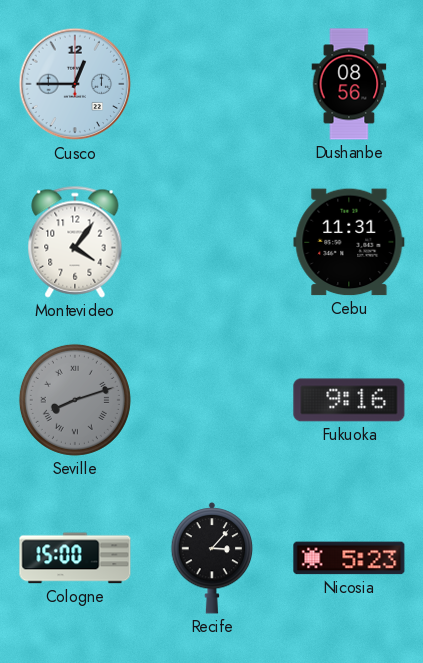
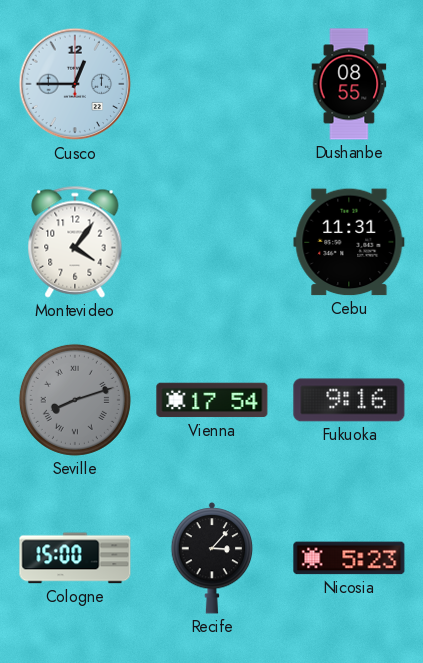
Dushanbe: 08:56 -> 08:55
Vienna: none -> 17:54
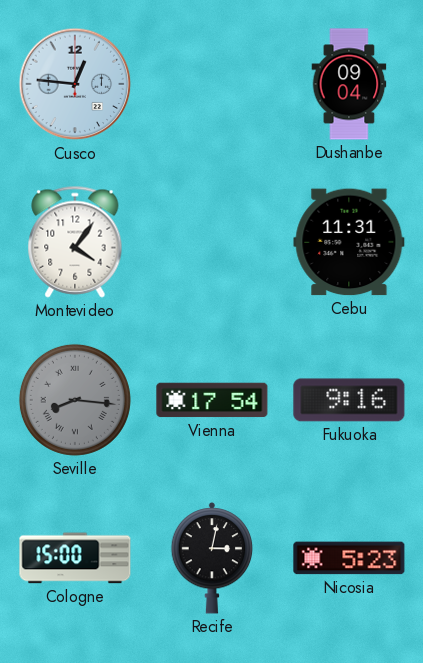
Cusco: 12:45 -> 12:46
Dushanbe: 08:55 -> 09:04
Seville: 8:12 -> 8:16
Recife: 3:07 -> 3:02
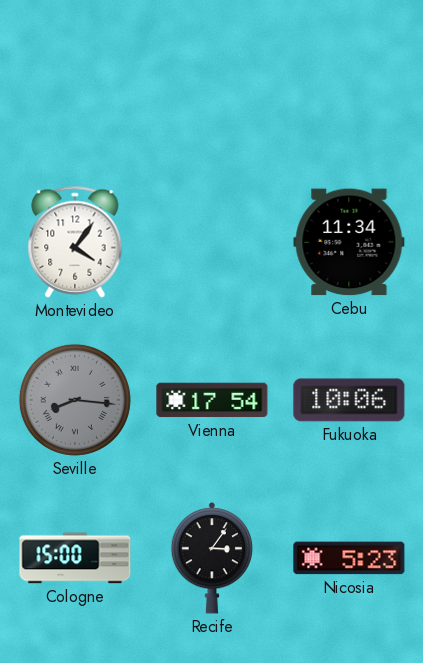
Cusco: 12:46 -> none
Dushanbe: 09:04 -> none
Cebu: 11:31 -> 11:34
Fukuoka: 9:16 -> 10:06
Recife: 3:02 -> 3:06
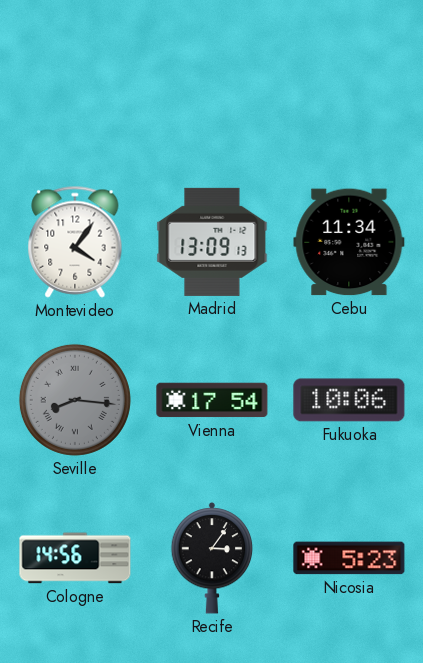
Madrid: none -> 13:09
Cologne: 15:00 -> 14:56
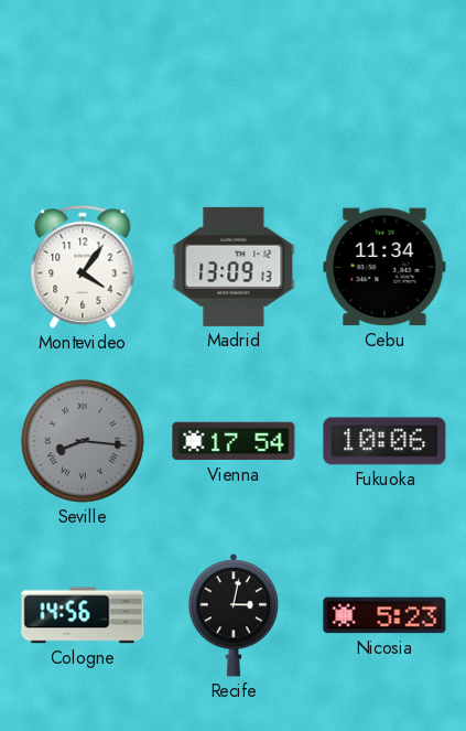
Recife: 3:06 -> 3:02
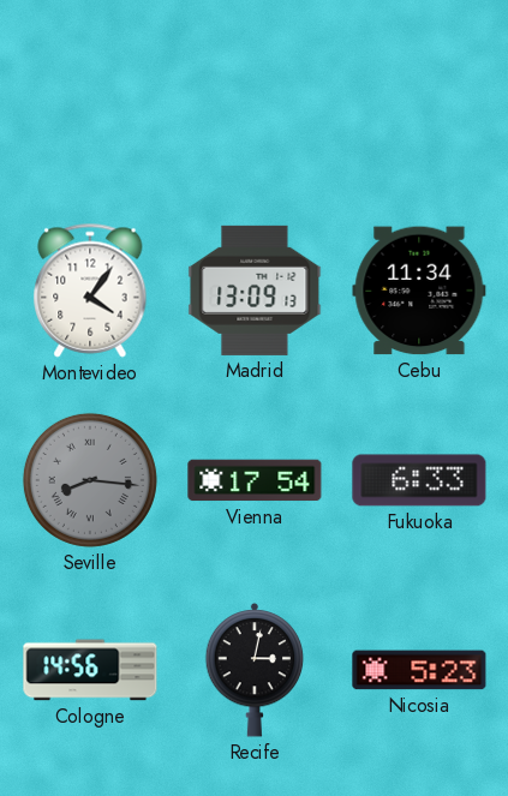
Fukuoka: 10:06 -> 6:33
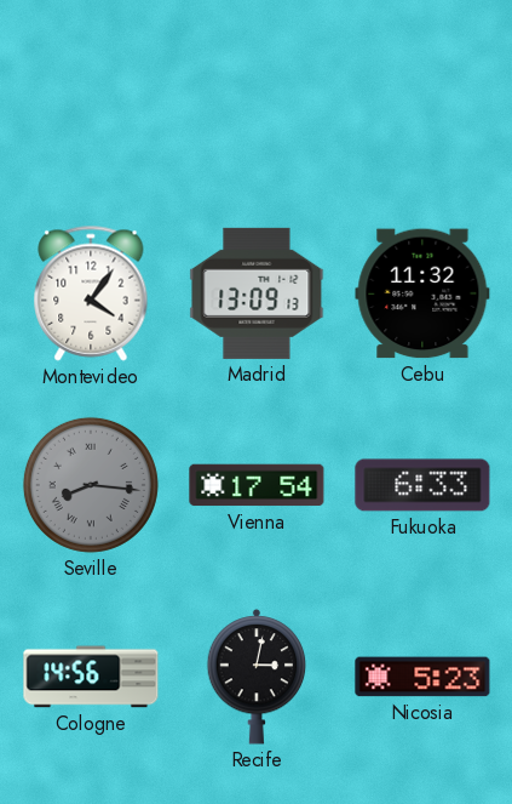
Cebu: 11:34 -> 11:32
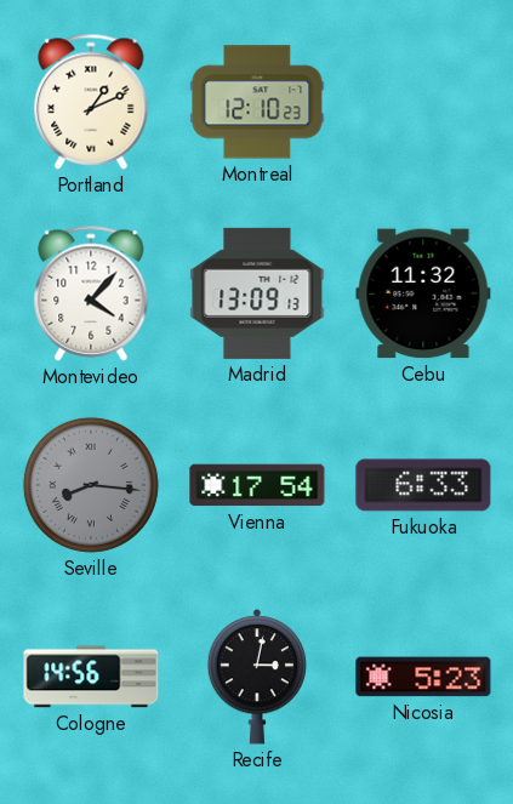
Portland: none -> 1:11
Montreal: none -> 12:10
Montevideo: 4:06 -> 4:07
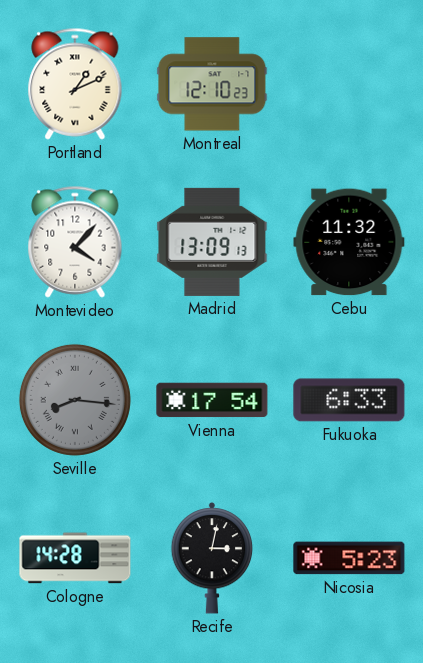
Cologne: 14:56 -> 14:28
